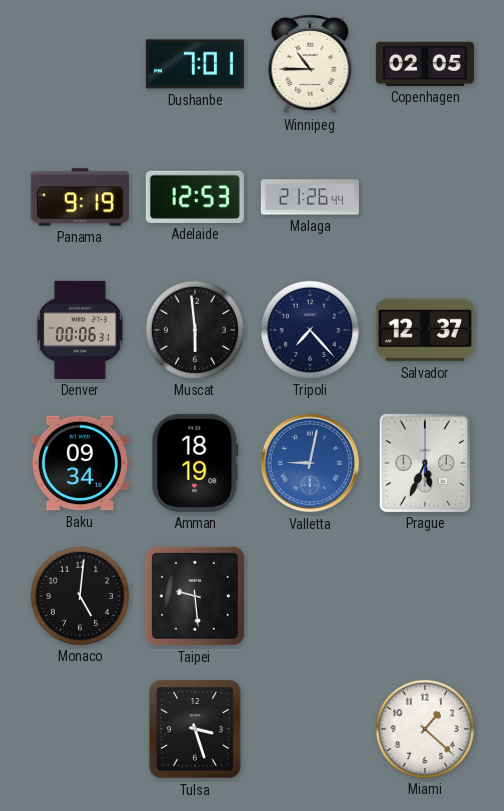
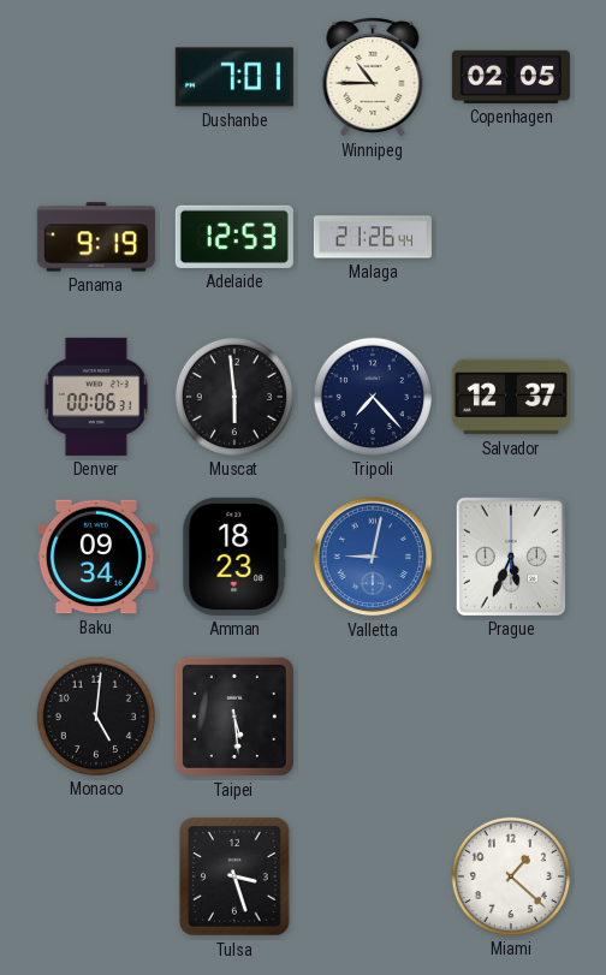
Amman: 18:19 -> 18:23
Taipei: 9:29 -> 5:29
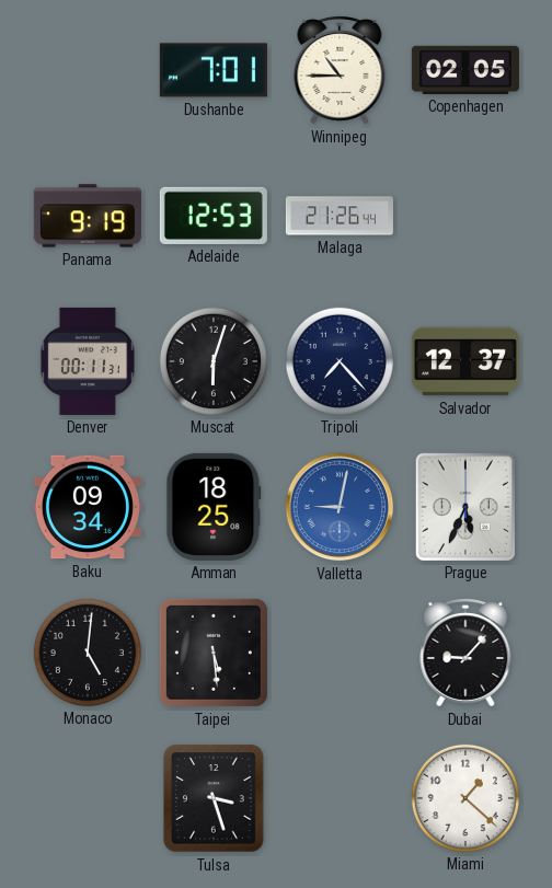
Denver: 00:06 -> 00:11
Muscat: 5:59 -> 6:03
Amman: 18:23 -> 18:25
Dubai: none -> 9:07
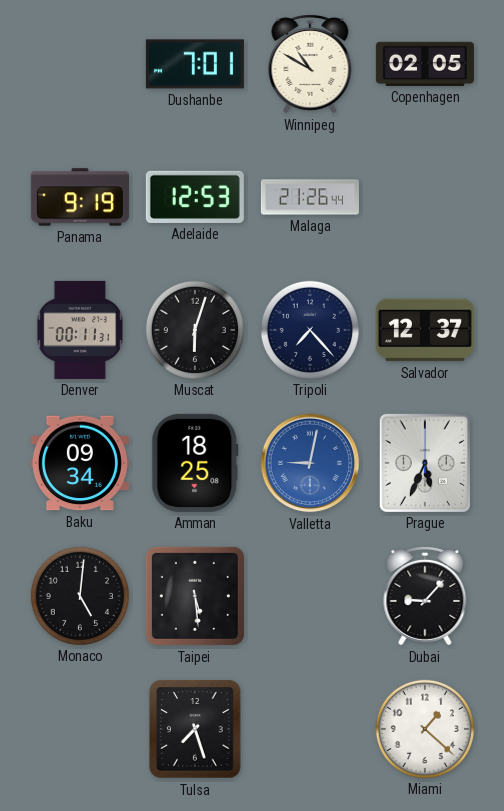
Winnipeg: 10:45 -> 10:50
Tulsa: 3:27 -> 7:27
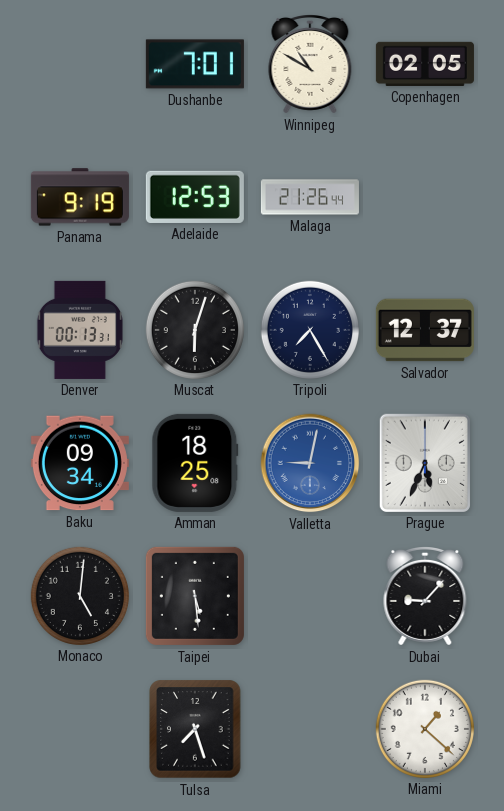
Denver: 00:11 -> 00:13
Tripoli: 7:23 -> 7:25
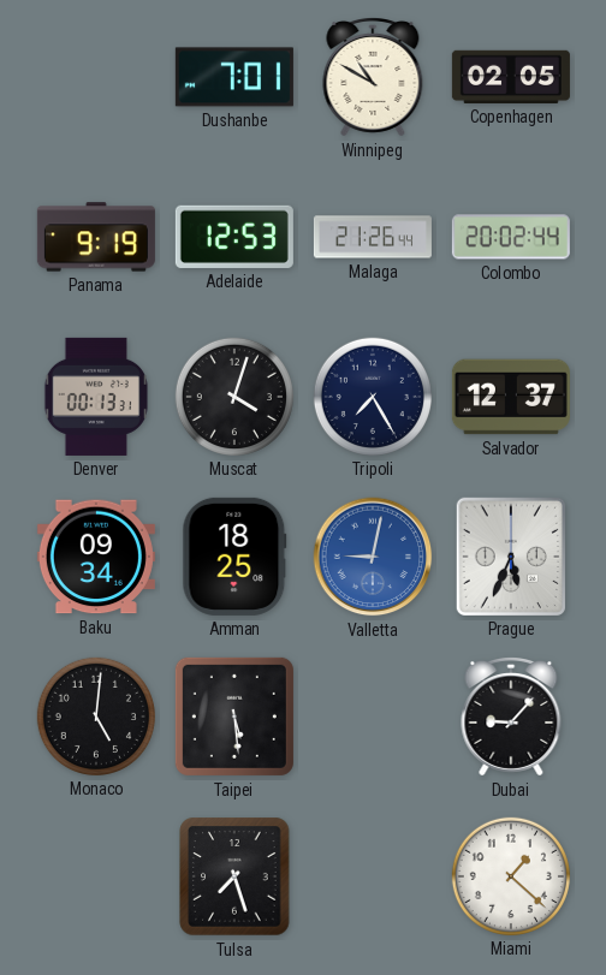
Colombo: none -> 20:02
Muscat: 6:03 -> 4:03
